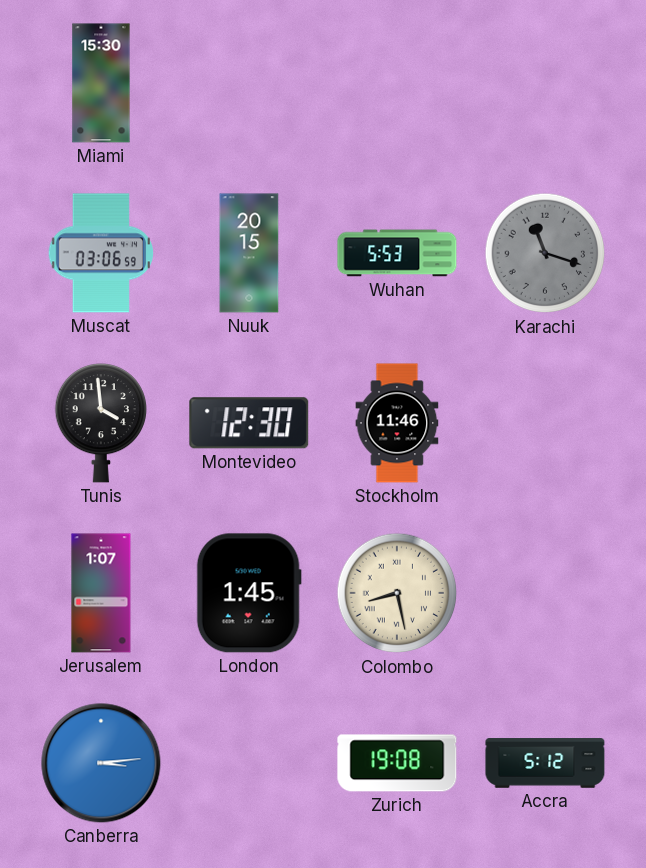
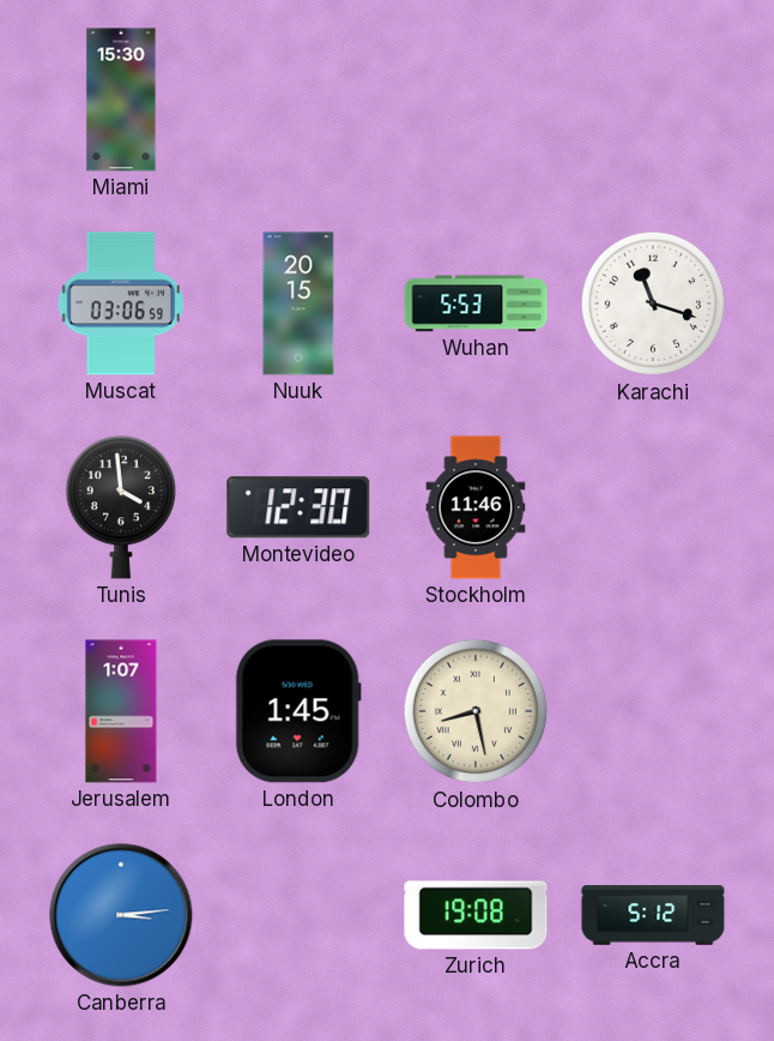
Karachi dial: grey -> white
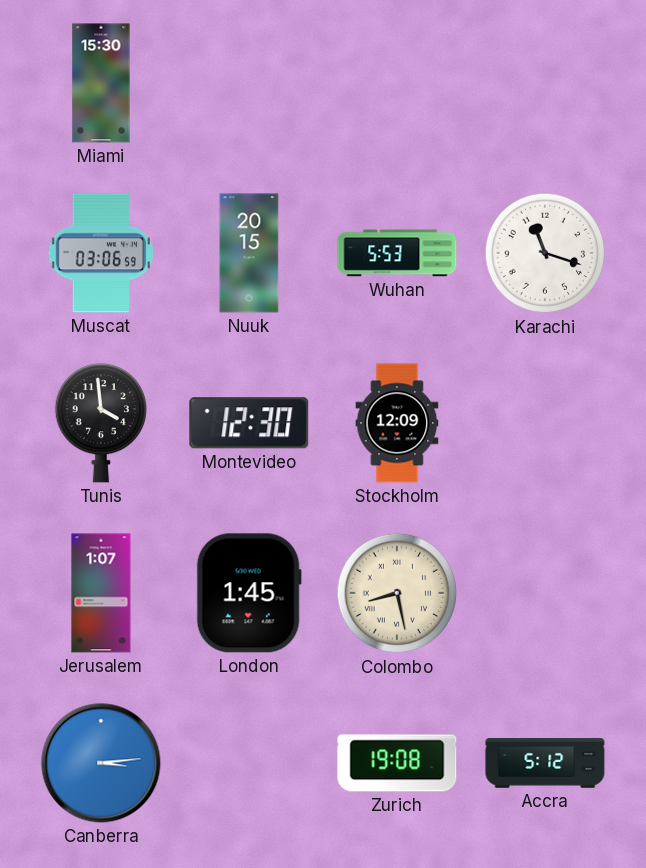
Stockholm: 11:46 -> 12:09
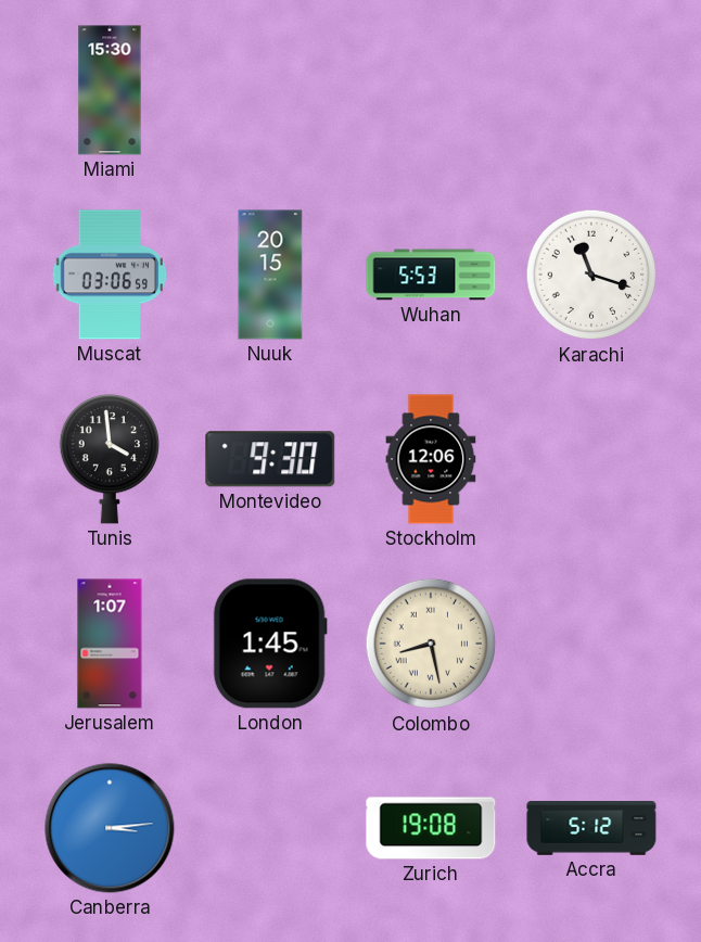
Montevideo: 12:30 -> 9:30
Stockholm: 12:09 -> 12:06
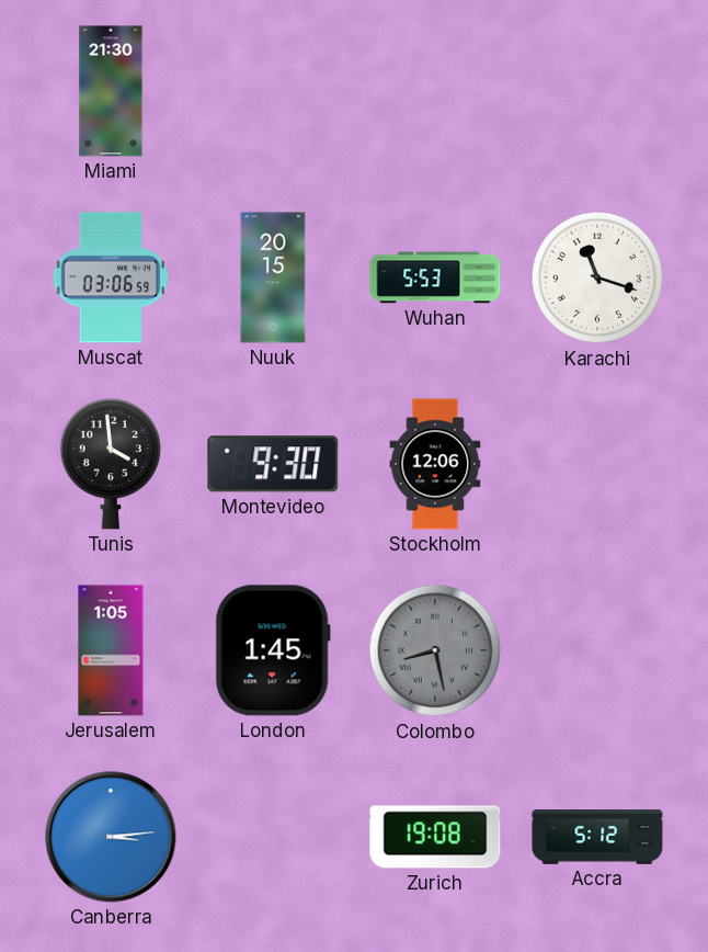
Miami: 15:30 -> 21:30
Jerusalem: 1:07 -> 1:05
Colombo dial: cream -> grey
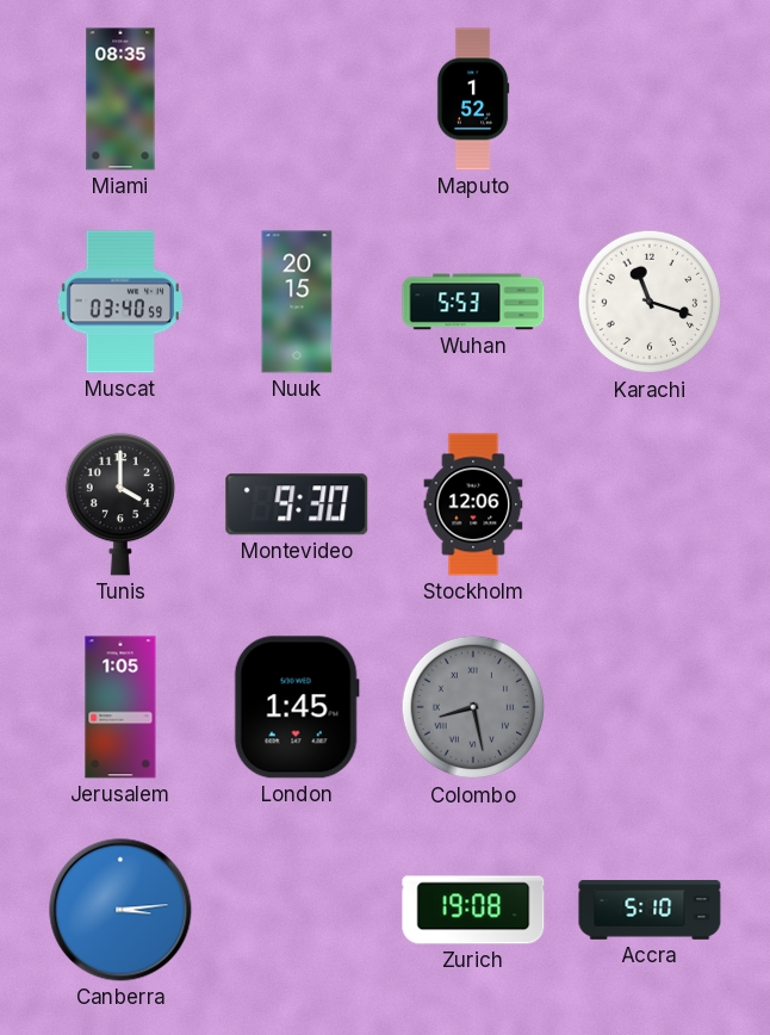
Miami: 21:30 -> 08:35
Maputo: none -> 1:52
Muscat: 03:06 -> 03:40
Tunis: 3:59 -> 4:00
Accra: 5:12 -> 5:10
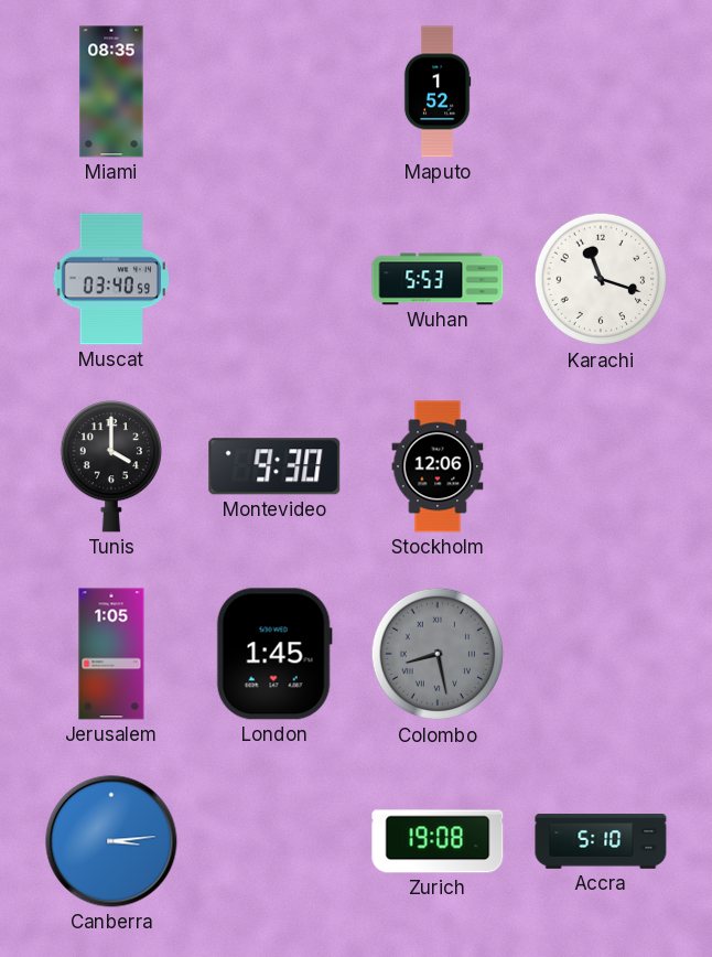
Nuuk: 20:15 -> none
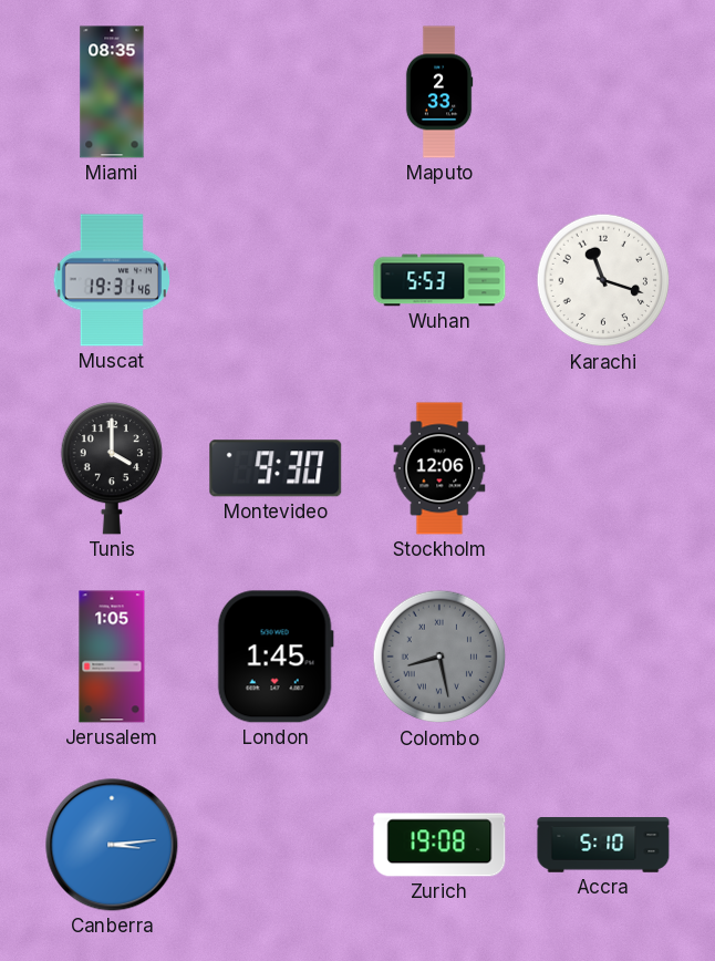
Maputo: 1:52 -> 2:33
Muscat: 03:40 -> 19:31
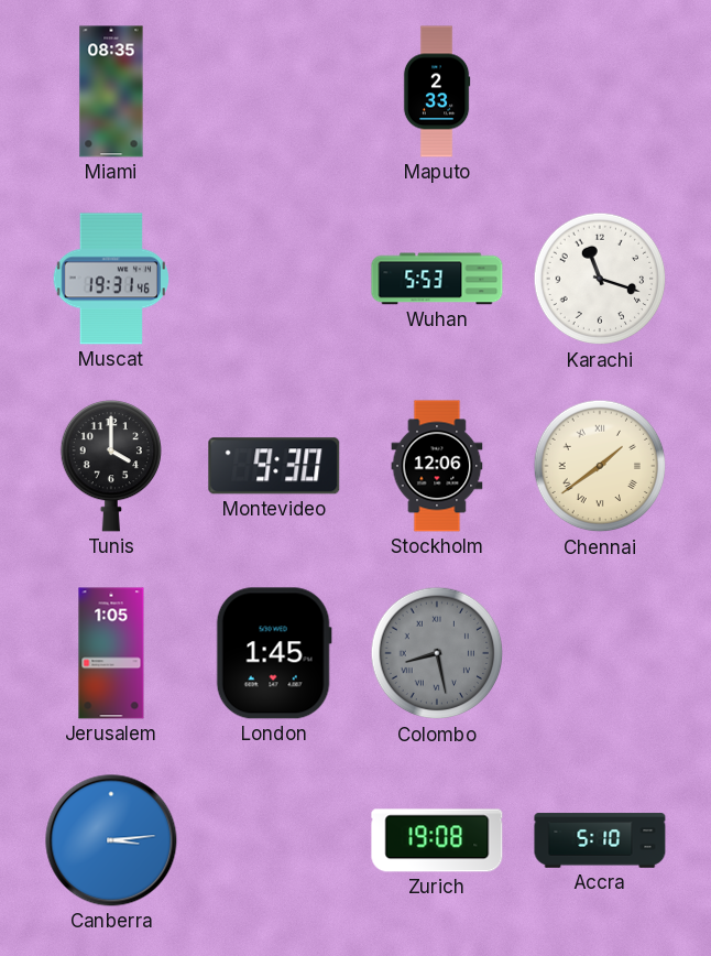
Chennai: none -> 1:39
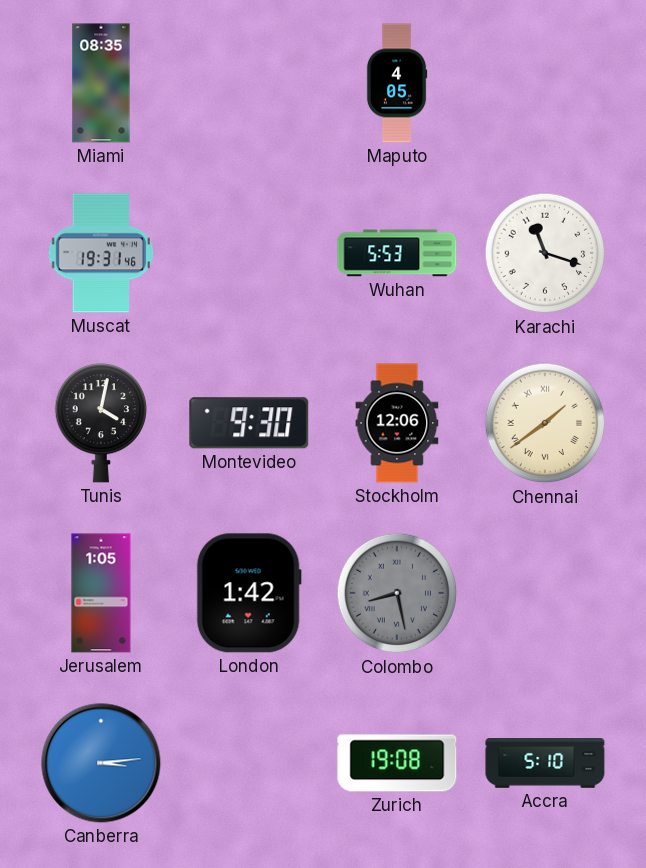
Maputo: 2:33 -> 4:05
Tunis: 4:00 -> 4:02
London: 1:45 -> 1:42
